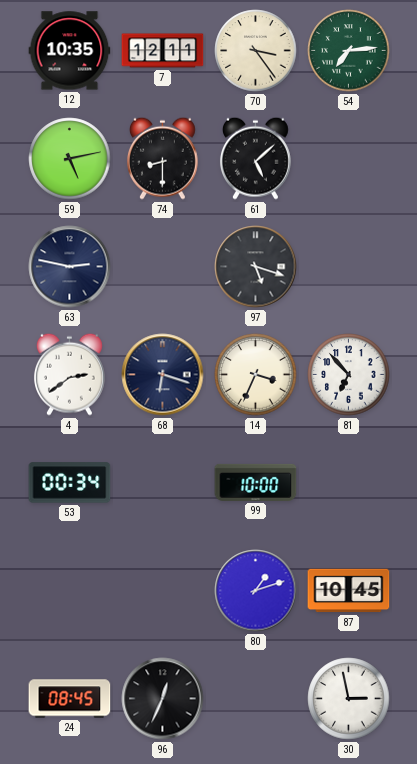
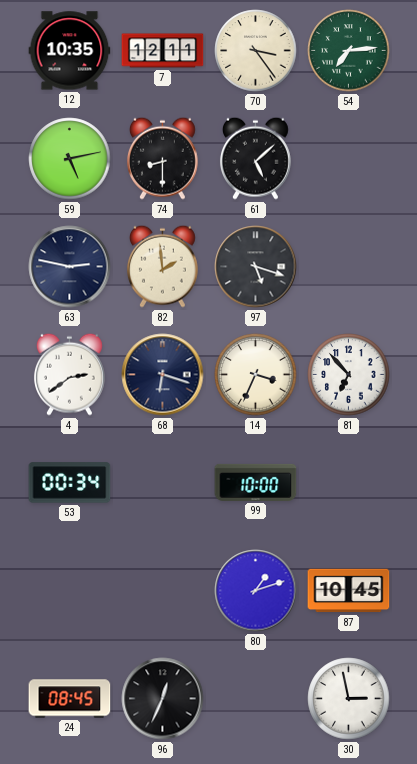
82: none -> 1:59
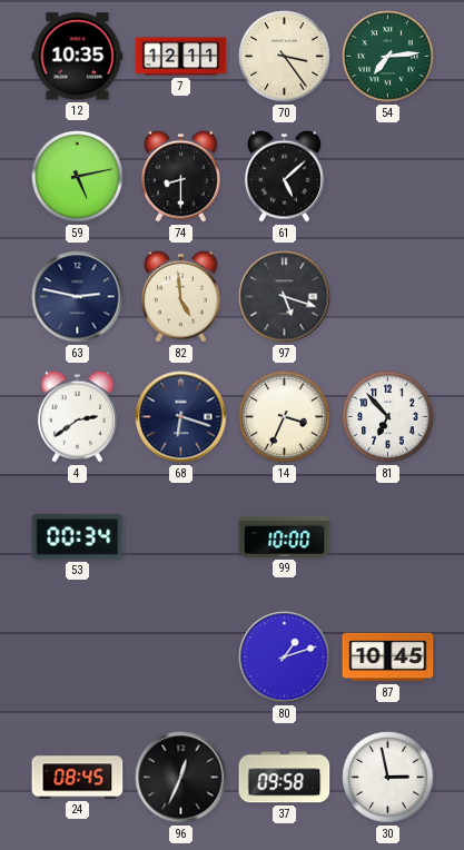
82: 1:59 -> 4:59
37: none -> 09:58
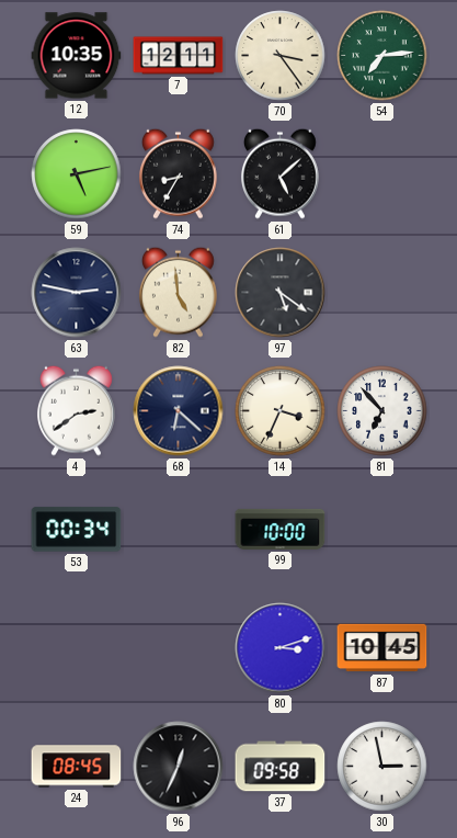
74: 8:30 -> 8:35
97: 5:18 -> 5:21
68: 6:18 -> 6:22
80: 1:12 -> 3:12
